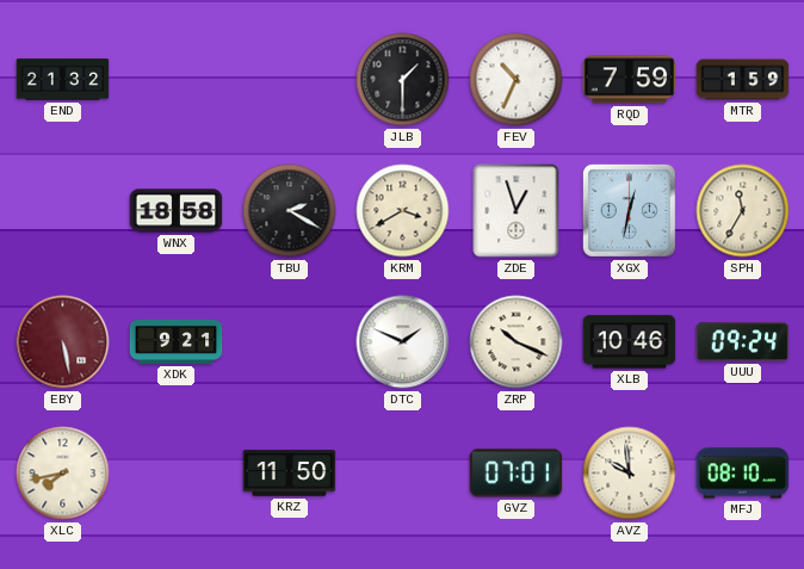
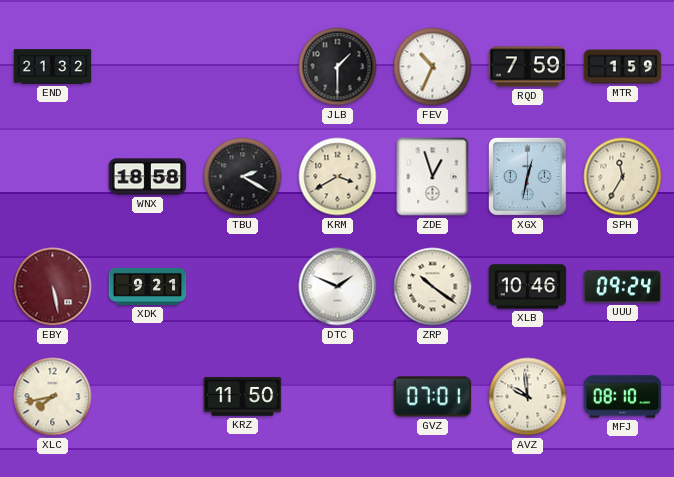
ZRP: 10:19 -> 10:21
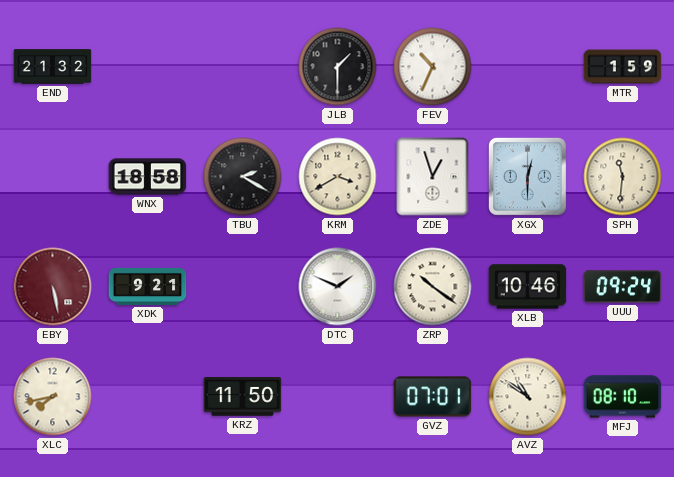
RQD: 7:59 -> none
XGX: 12:32 -> 12:30
SPH: 11:35 -> 11:31
AVZ: 9:59 -> 10:51
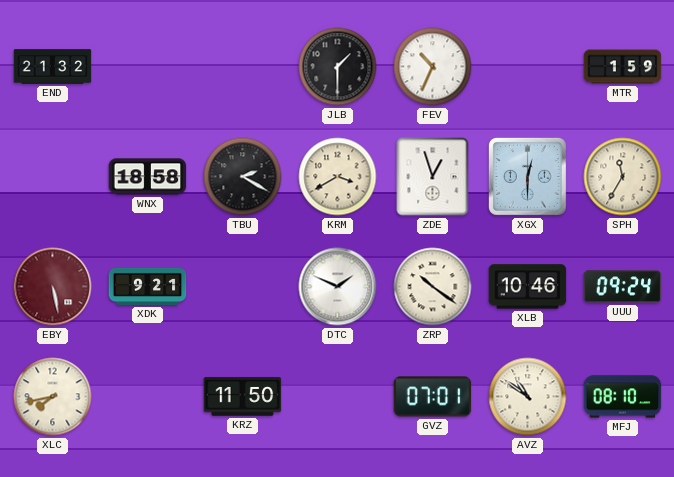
SPH: 11:31 -> 11:35
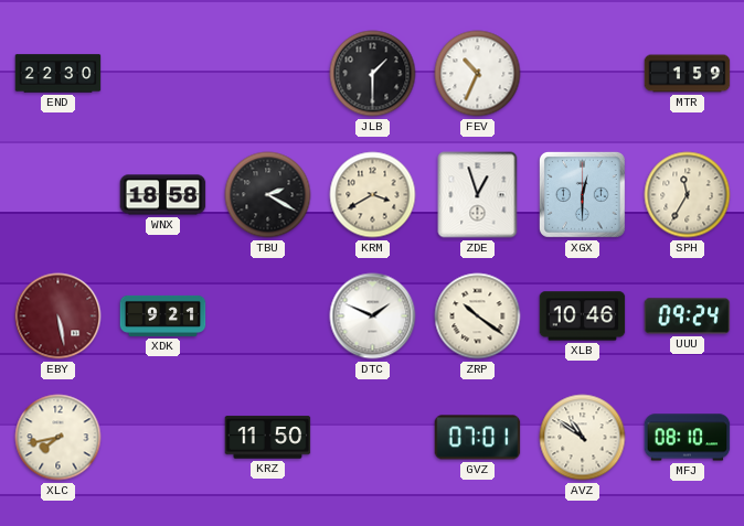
END: 21:32 -> 22:30
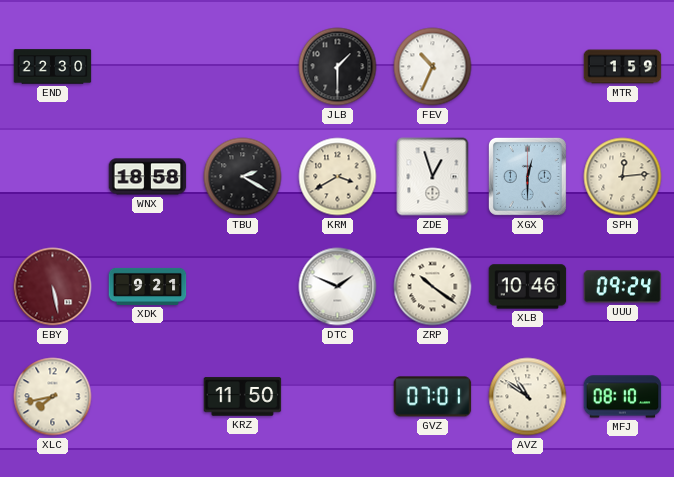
SPH: 11:35 -> 12:14
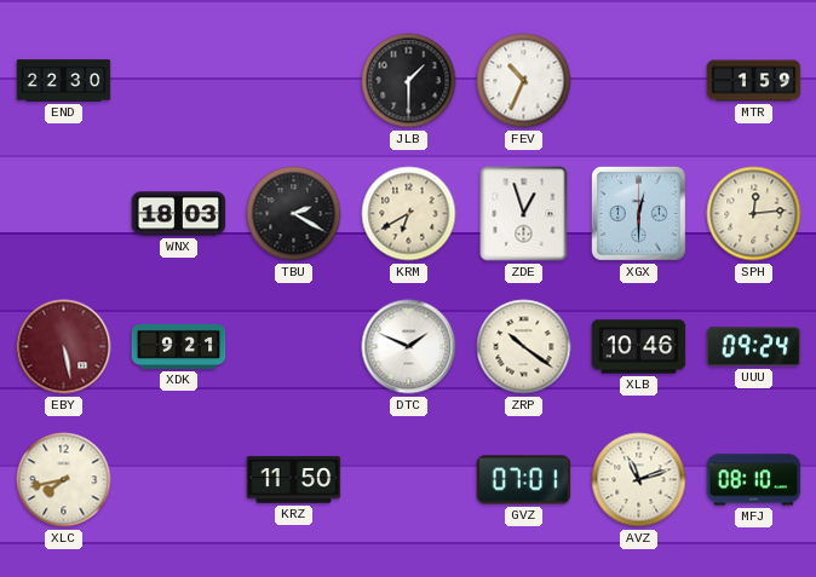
WNX: 18:58 -> 18:03
KRM: 3:40 -> 6:40
AVZ: 10:51 -> 11:12
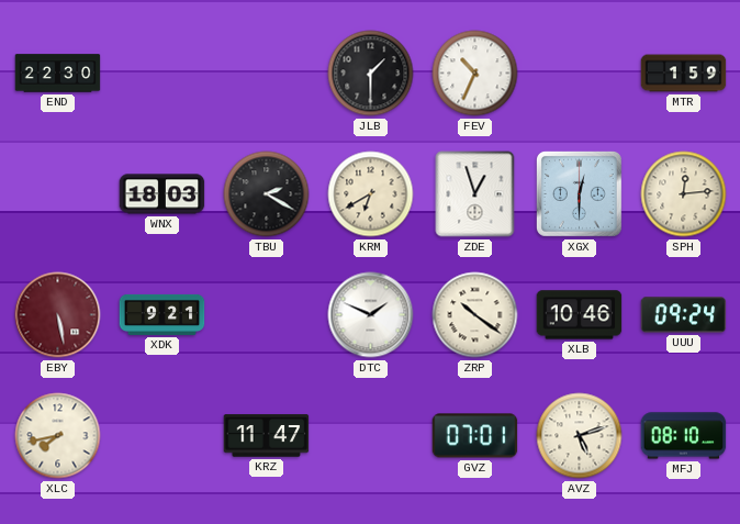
KRZ: 11:50 -> 11:47
AVZ: 11:12 -> 5:12
